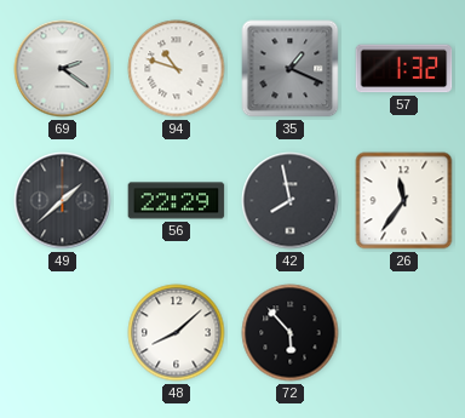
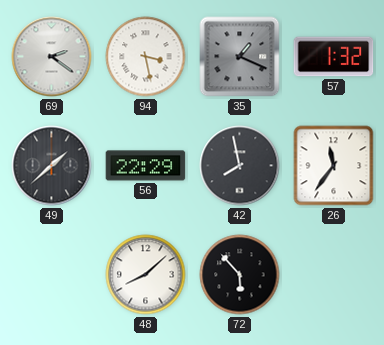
94: 10:48 -> 3:28
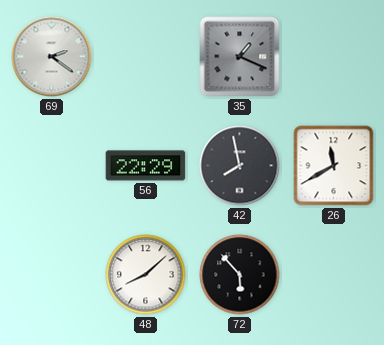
94: 3:28 -> none
57: 1:32 -> none
49: 1:38 -> none
26: 11:36 -> 11:40
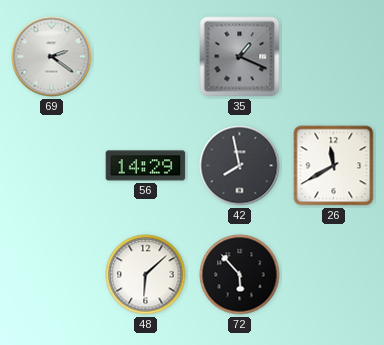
56: 22:29 -> 14:29
48: 8:08 -> 6:08
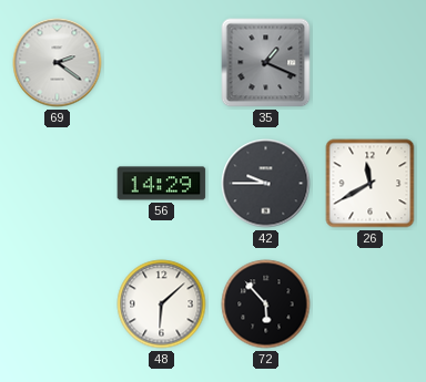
42: 7:58 -> 9:45
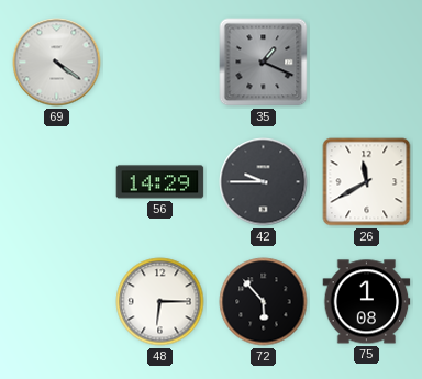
69: 2:21 -> 4:21
48: 6:08 -> 6:15
75: none -> 1:08
